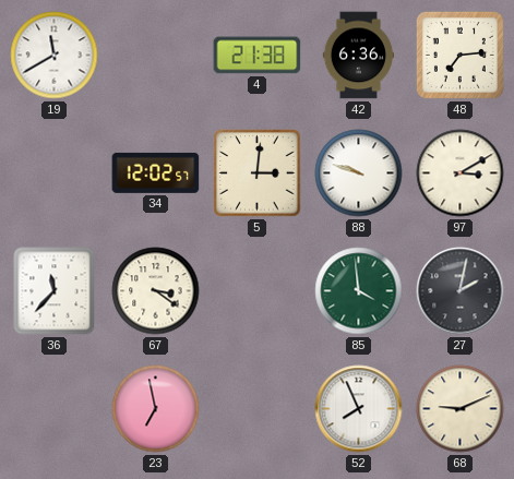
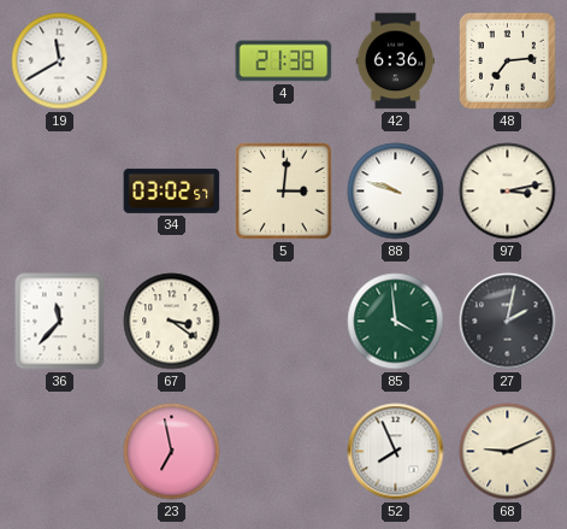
34: 12:02 -> 03:02
97: 3:10 -> 3:13
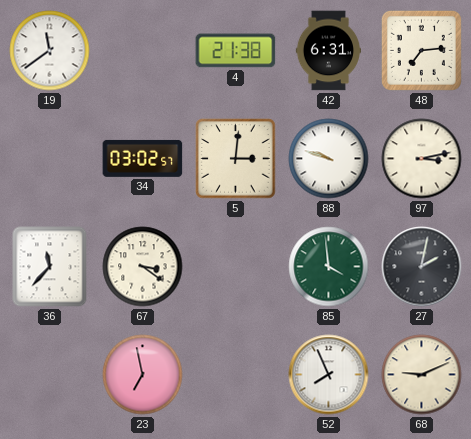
19: 11:40 -> 11:39
42: 6:36 -> 6:31
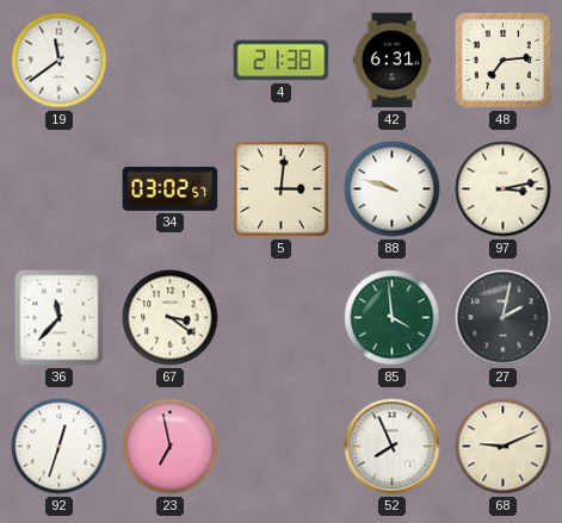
92: none -> 12:33
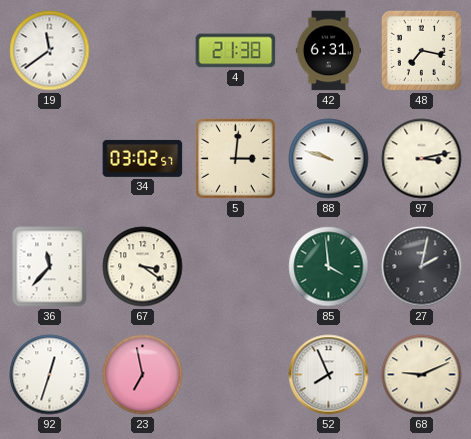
48: 7:14 -> 7:17
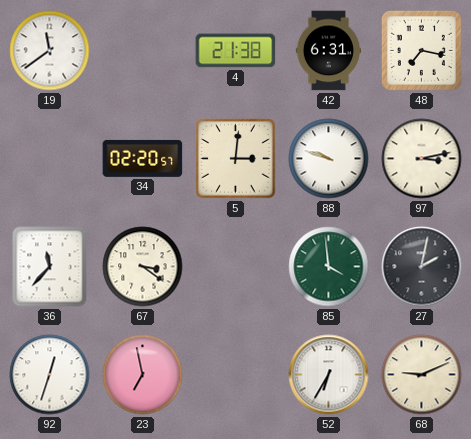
34: 03:02 -> 02:20
52: 7:56 -> 6:35
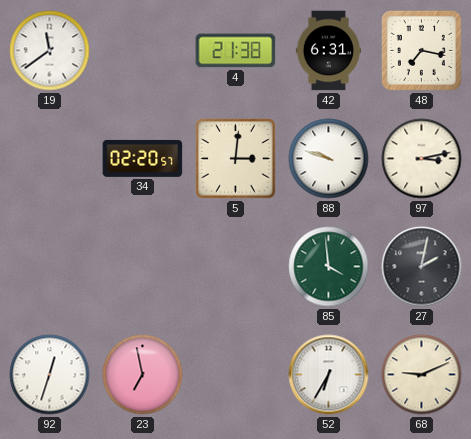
36: 11:37 -> none
67: 3:21 -> none
